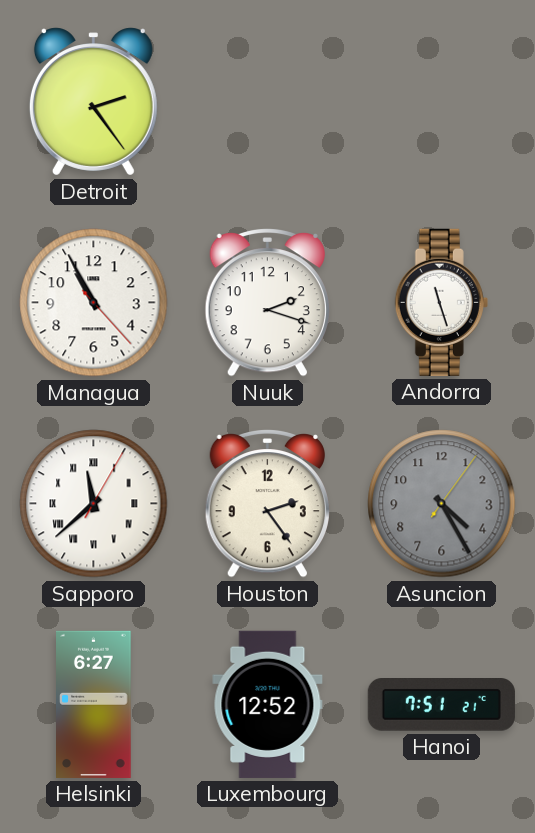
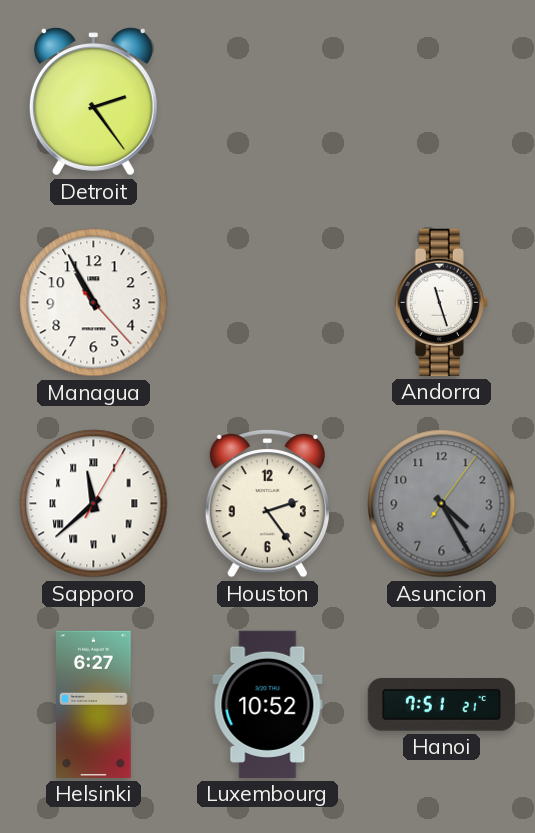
Nuuk: 2:18 -> none
Luxembourg: 12:52 -> 10:52
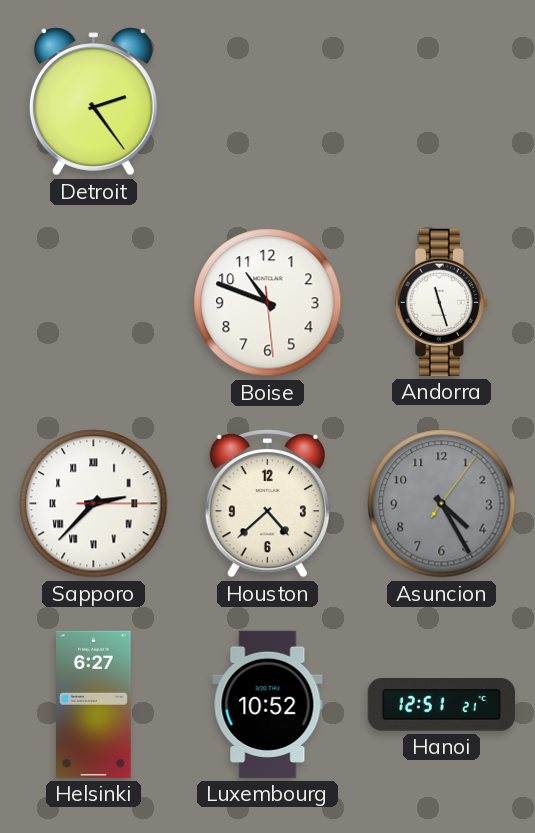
Managua: 10:55 -> none
Boise: none -> 10:48
Sapporo: 11:38 -> 2:37
Houston: 2:24 -> 4:38
Hanoi: 7:51 -> 12:51
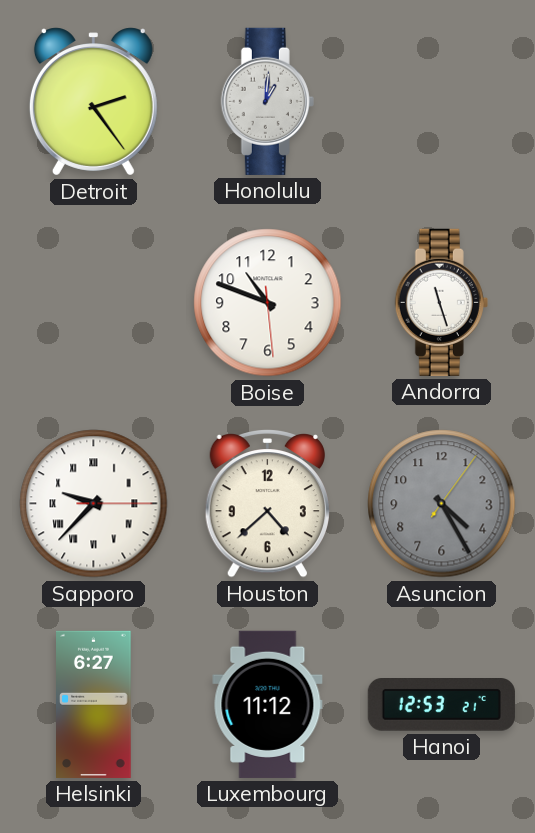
Honolulu: none -> 1:01
Sapporo: 2:37 -> 9:37
Luxembourg: 10:52 -> 11:12
Hanoi: 12:51 -> 12:53
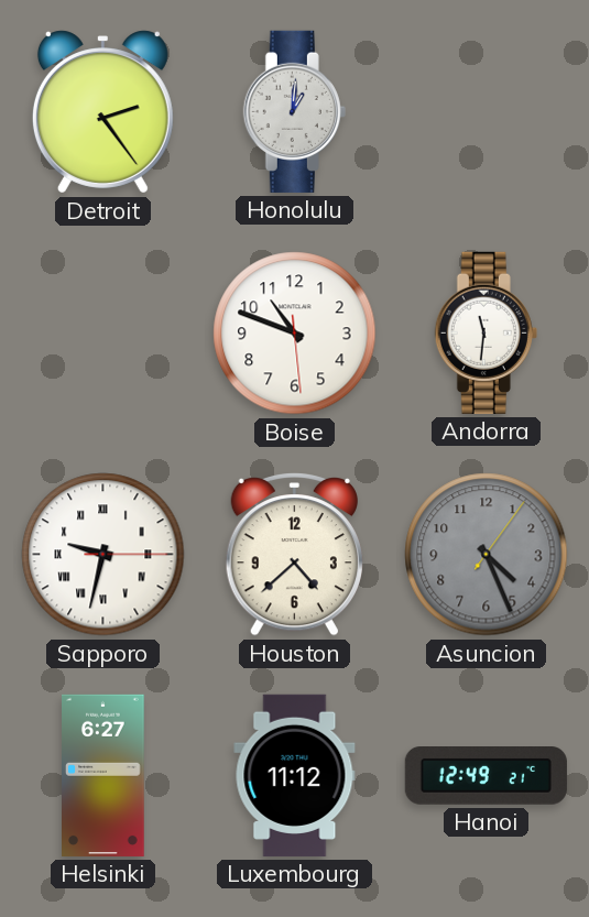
Andorra: 11:27 -> 11:31
Sapporo: 9:37 -> 9:32
Asuncion: 4:25 -> 4:26
Hanoi: 12:53 -> 12:49
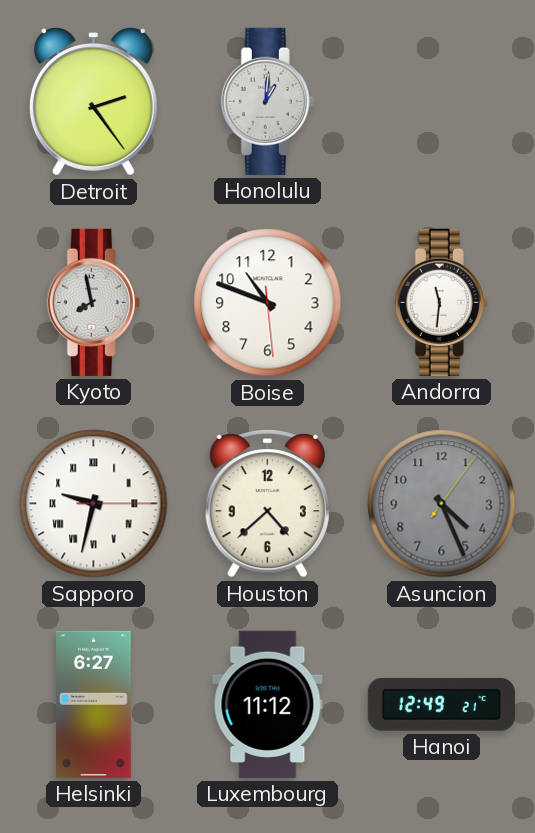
Kyoto: none -> 7:58
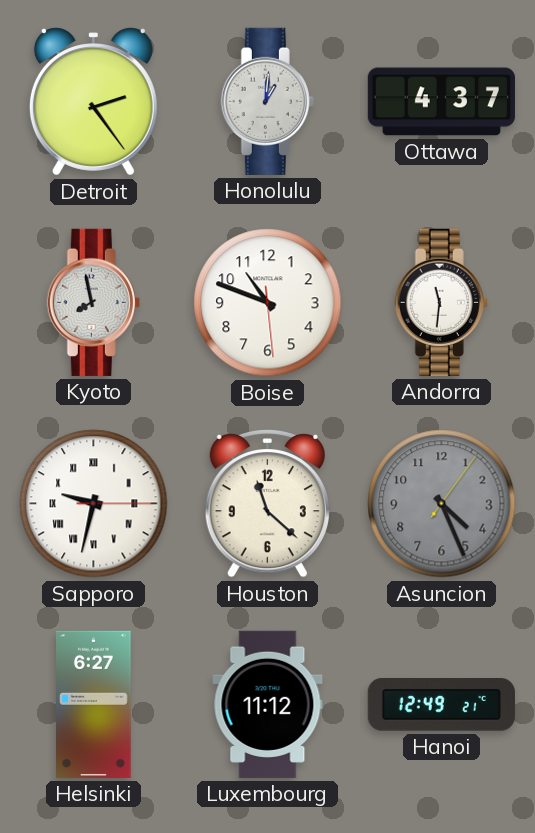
Ottawa: none -> 4:37
Houston: 4:38 -> 11:22
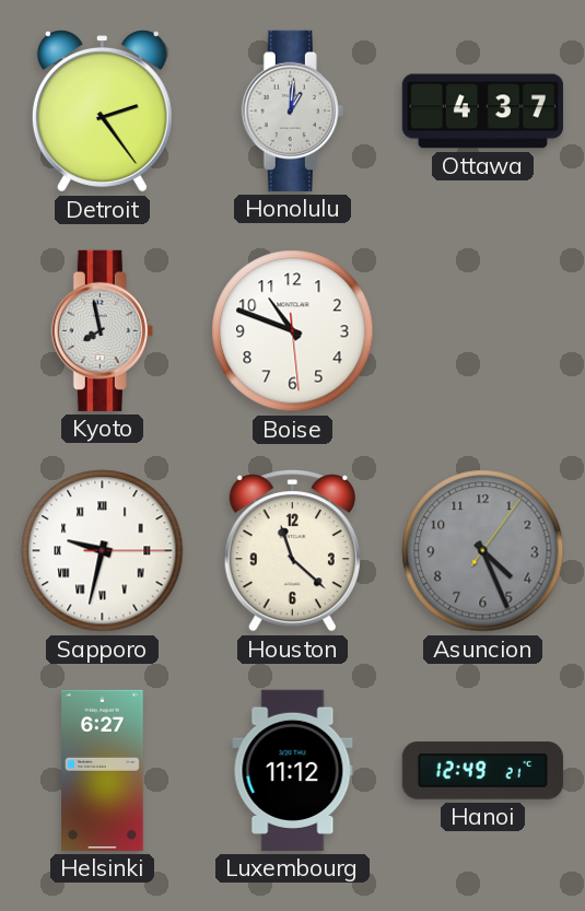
Andorra: 11:31 -> none
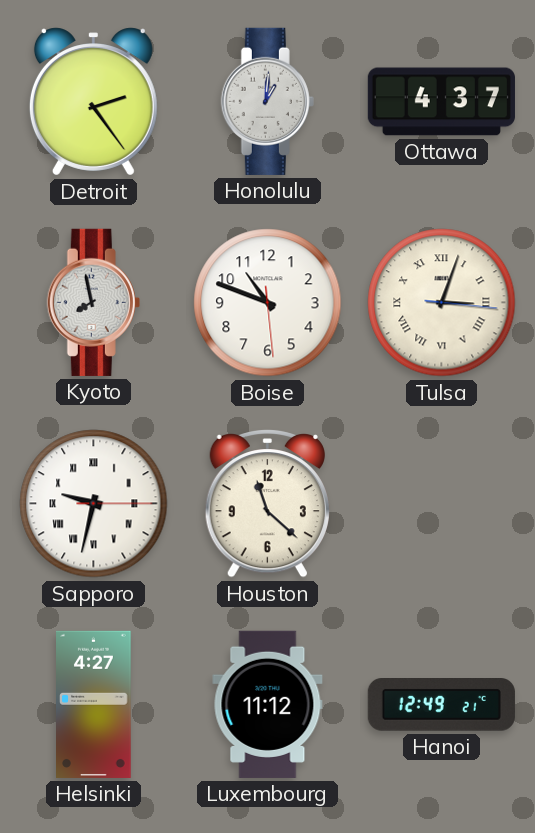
Tulsa: none -> 3:03
Asuncion: 4:26 -> none
Helsinki: 6:27 -> 4:27
